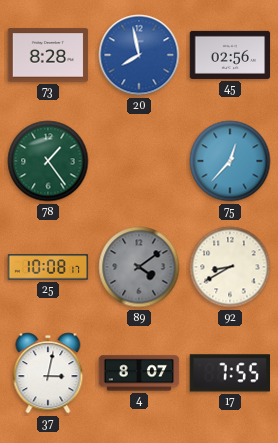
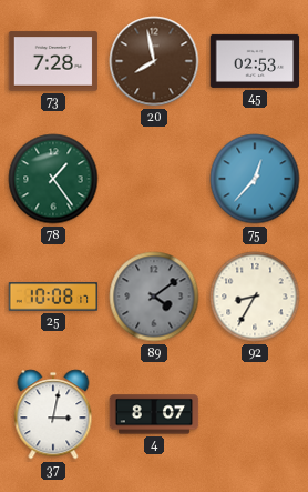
73: 8:28 -> 7:28
20 dial: blue -> brown
45: 02:56 -> 02:53
92: 8:40 -> 8:35
17: 7:55 -> none
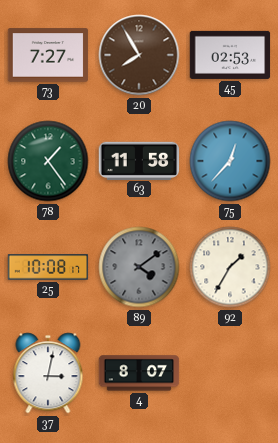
73: 7:28 -> 7:27
20: 7:58 -> 7:55
63: none -> 11:58
92: 8:35 -> 1:35
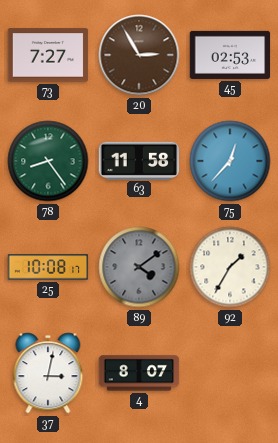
20: 7:55 -> 2:55
78: 1:24 -> 8:24
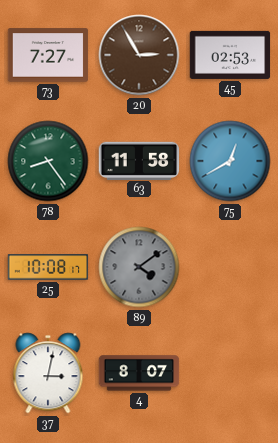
75: 12:37 -> 12:40
92: 1:35 -> none
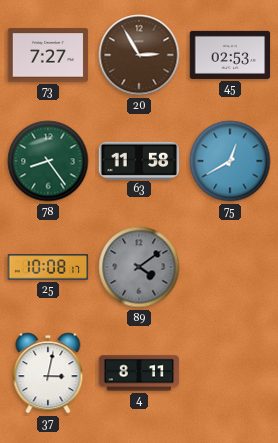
4: 8:07 -> 8:11
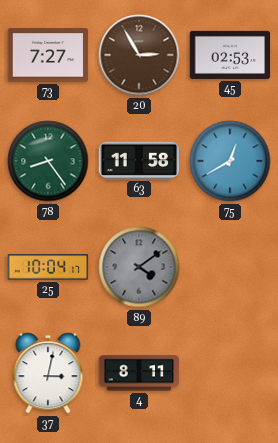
25: 10:08 -> 10:04
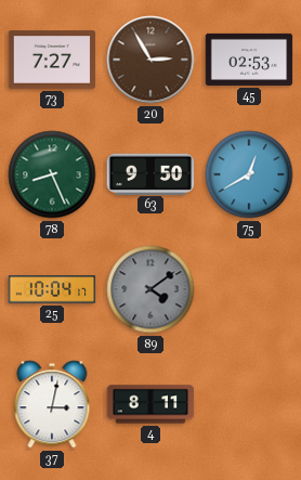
78: 8:24 -> 8:26
63: 11:58 -> 9:50
